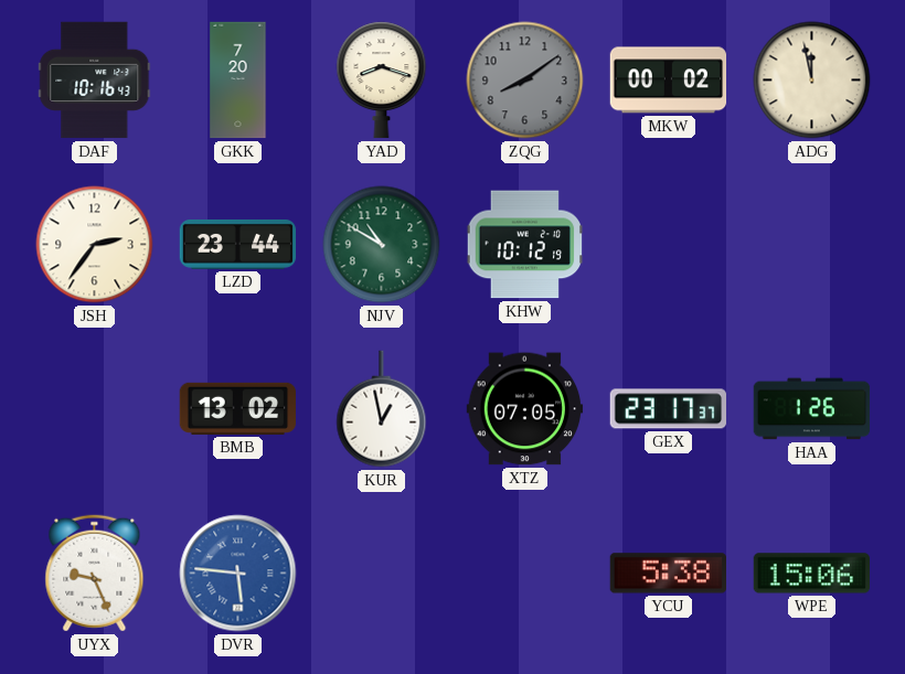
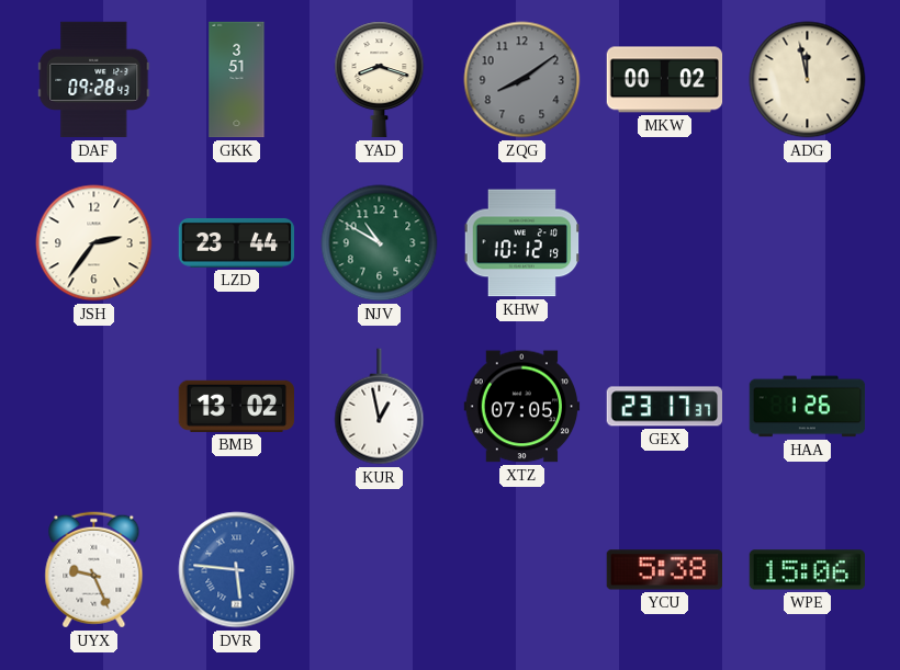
DAF: 10:16 -> 09:28
GKK: 7:20 -> 3:51
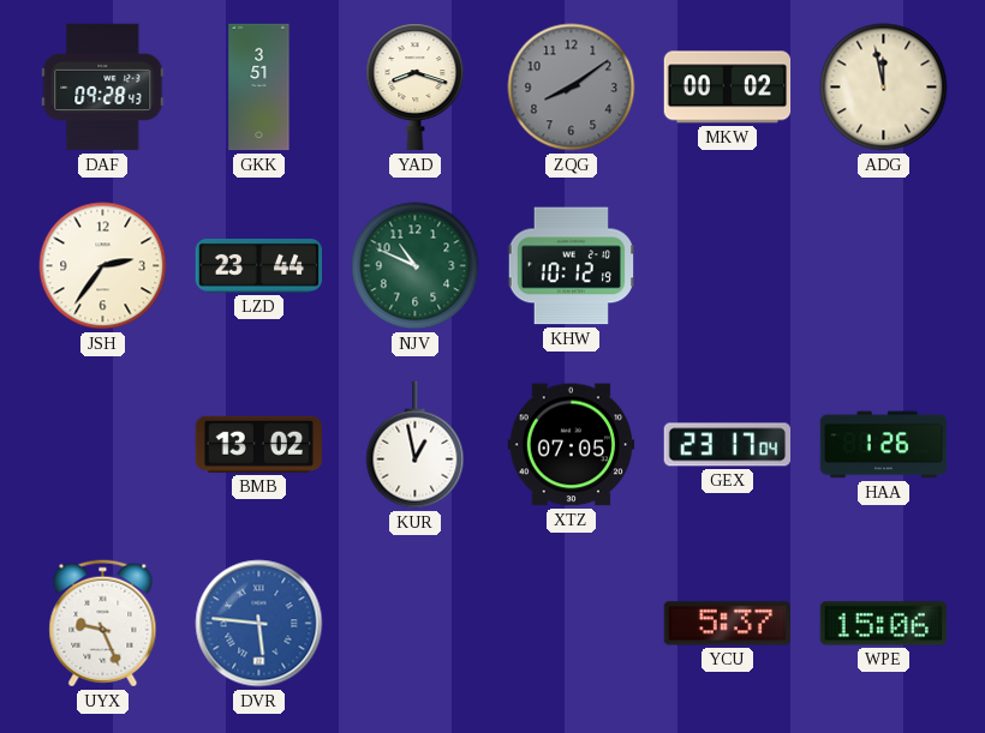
NJV: 10:50 -> 10:49
GEX: 23:17:37 -> 23:17:04
YCU: 5:38 -> 5:37
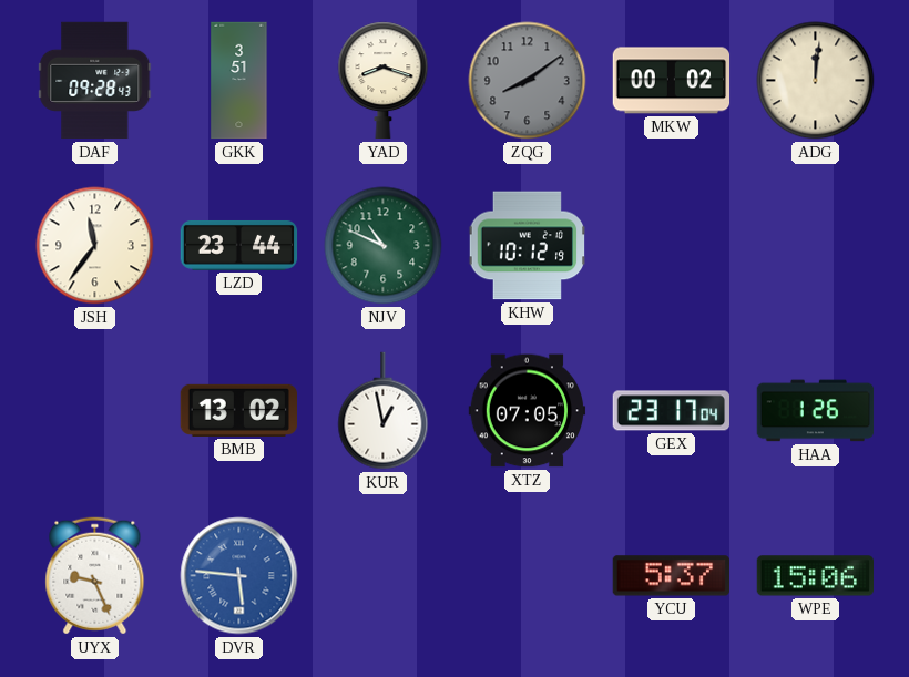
ADG: 11:58 -> 12:01
JSH: 2:36 -> 11:36
